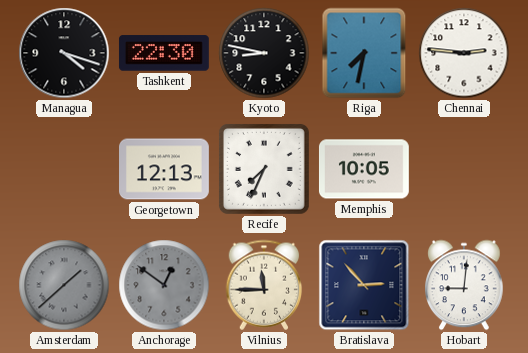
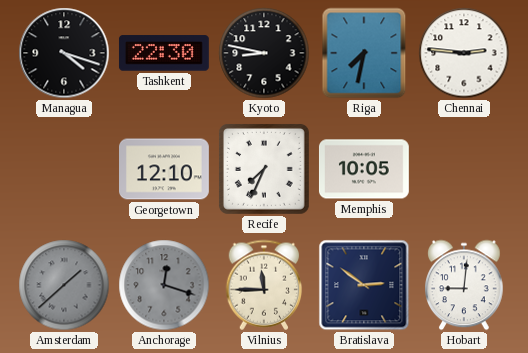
Georgetown: 12:13 -> 12:10
Anchorage: 12:51 -> 12:18
Bratislava: 2:53 -> 2:51
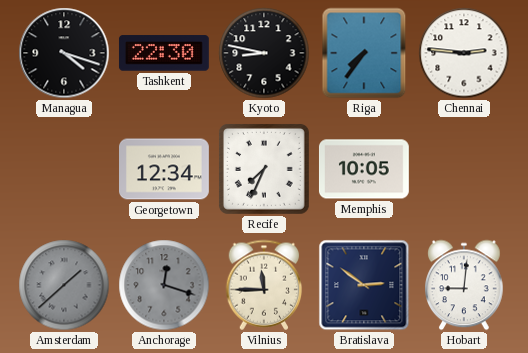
Riga: 7:32 -> 7:36
Georgetown: 12:10 -> 12:34
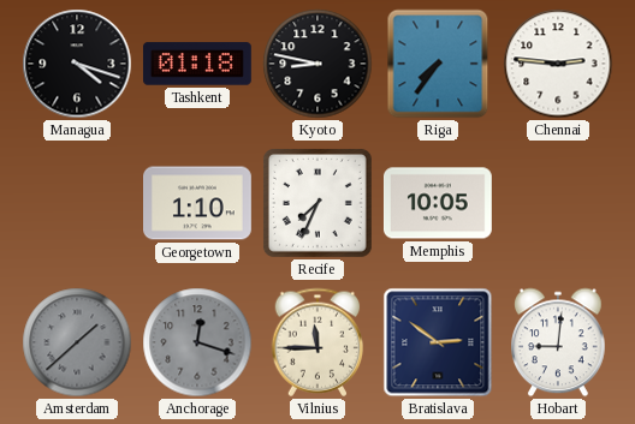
Tashkent: 22:30 -> 01:18
Georgetown: 12:34 -> 1:10
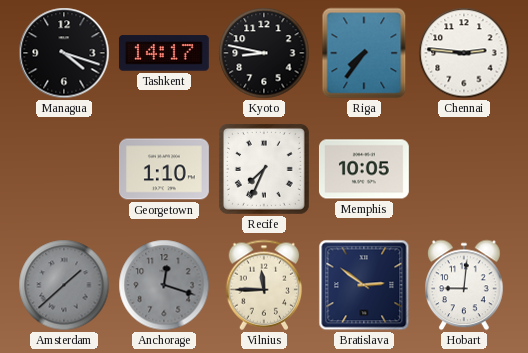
Tashkent: 01:18 -> 14:17
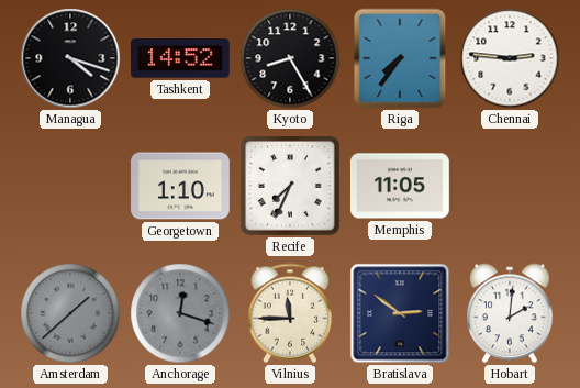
Tashkent: 14:17 -> 14:52
Kyoto: 8:47 -> 8:25
Memphis: 10:05 -> 11:05
Hobart: 9:01 -> 2:01
